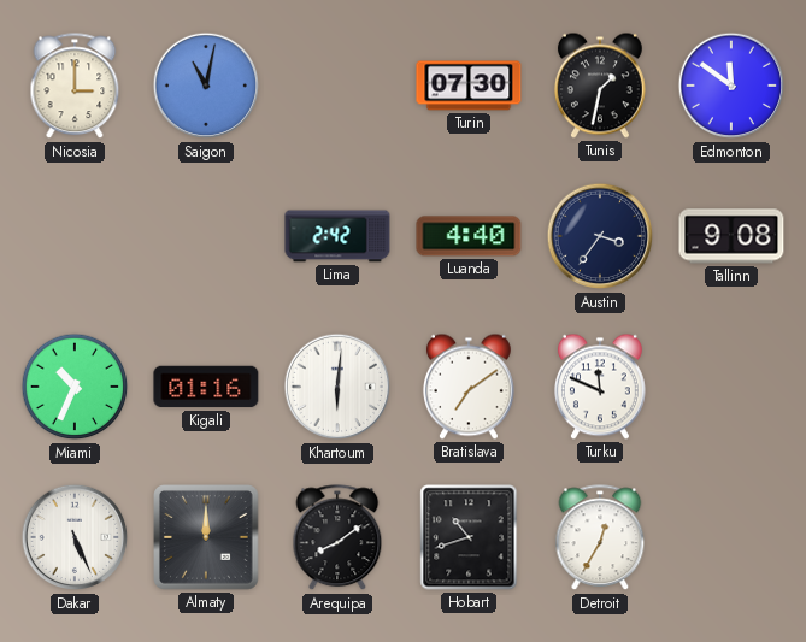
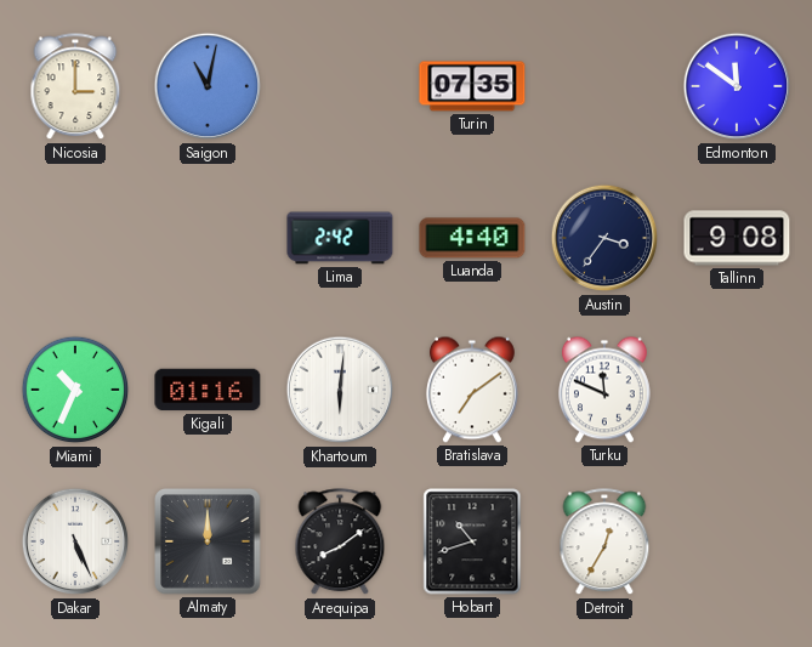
Turin: 07:30 -> 07:35
Tunis: 1:32 -> none
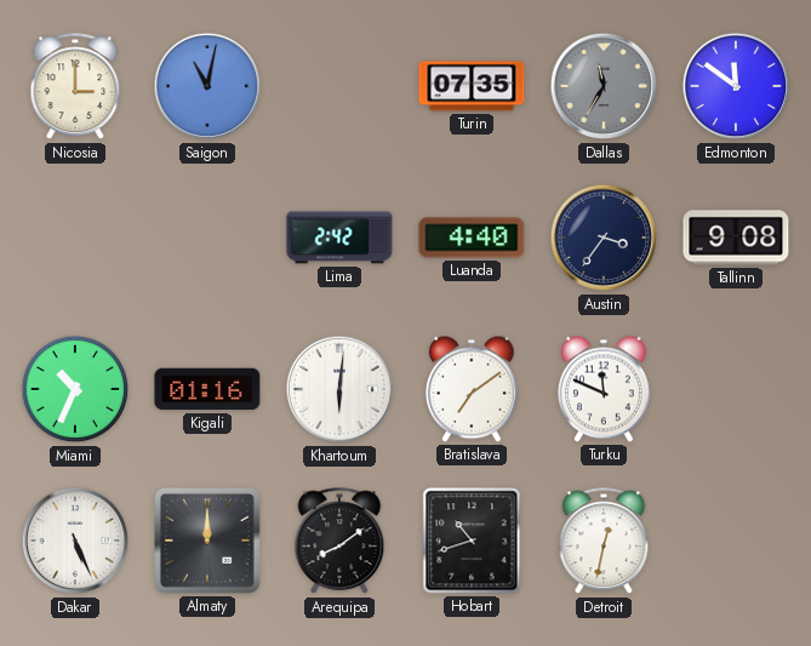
Dallas: none -> 11:35
Detroit: 12:35 -> 12:32
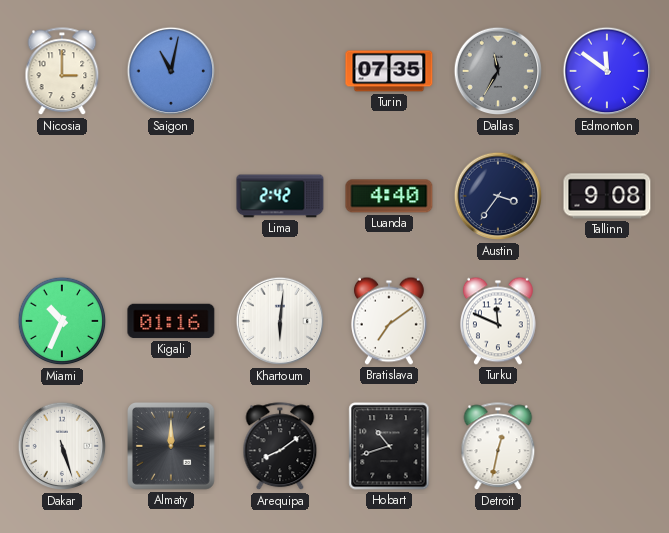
Dakar: 5:26 -> 5:27
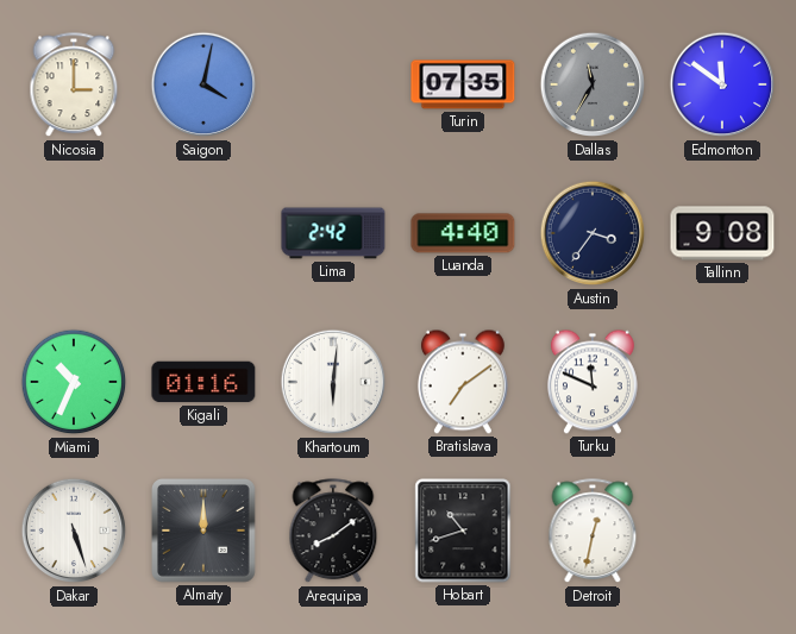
Saigon: 11:02 -> 4:02
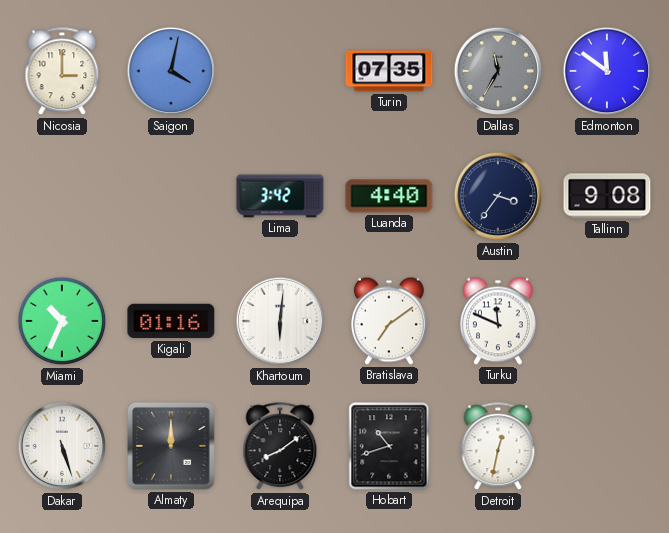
Lima: 2:42 -> 3:42
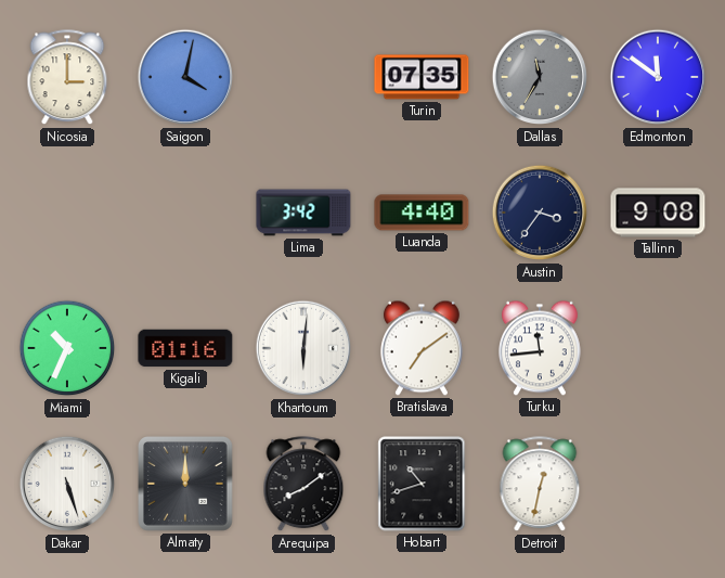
Turku: 11:49 -> 11:44
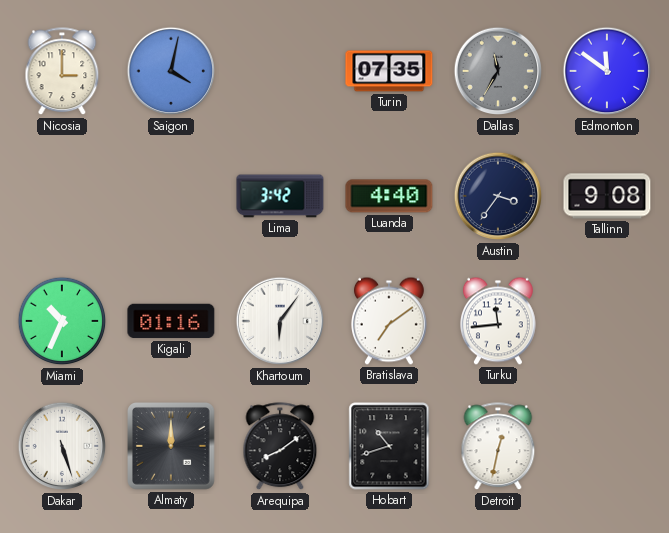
Khartoum: 6:01 -> 6:06
